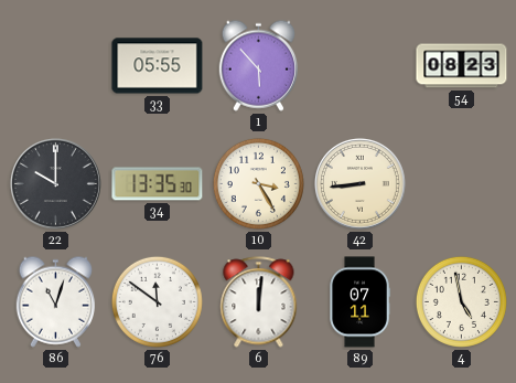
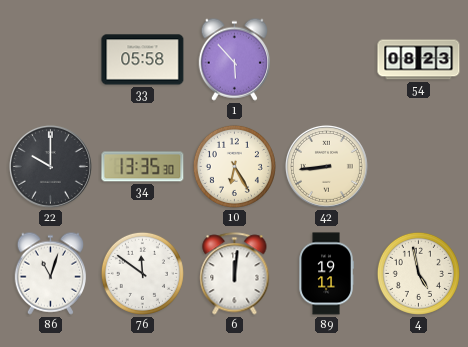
33: 05:55 -> 05:58
10: 3:25 -> 6:25
89: 07:11 -> 19:11
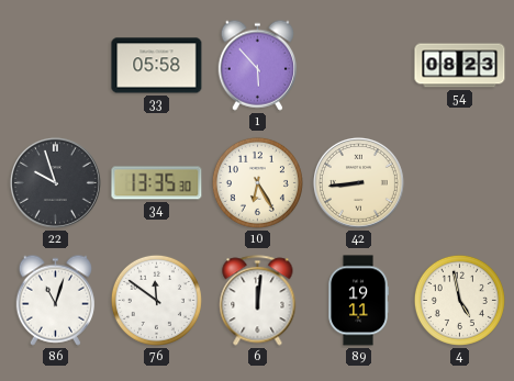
22: 10:00 -> 9:57
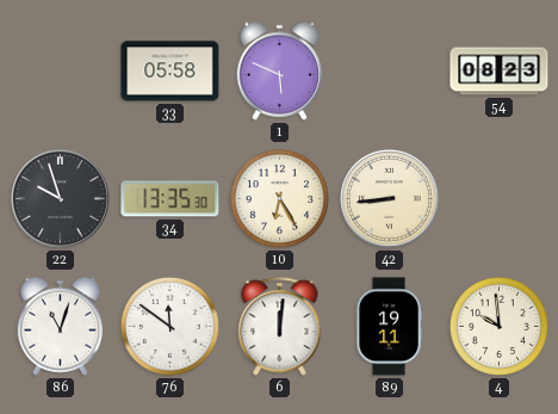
1: 5:53 -> 5:49
4: 4:58 -> 9:59
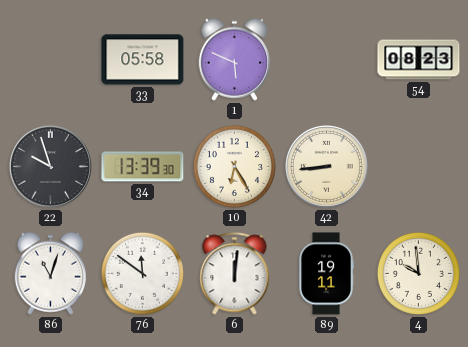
34: 13:35 -> 13:39
